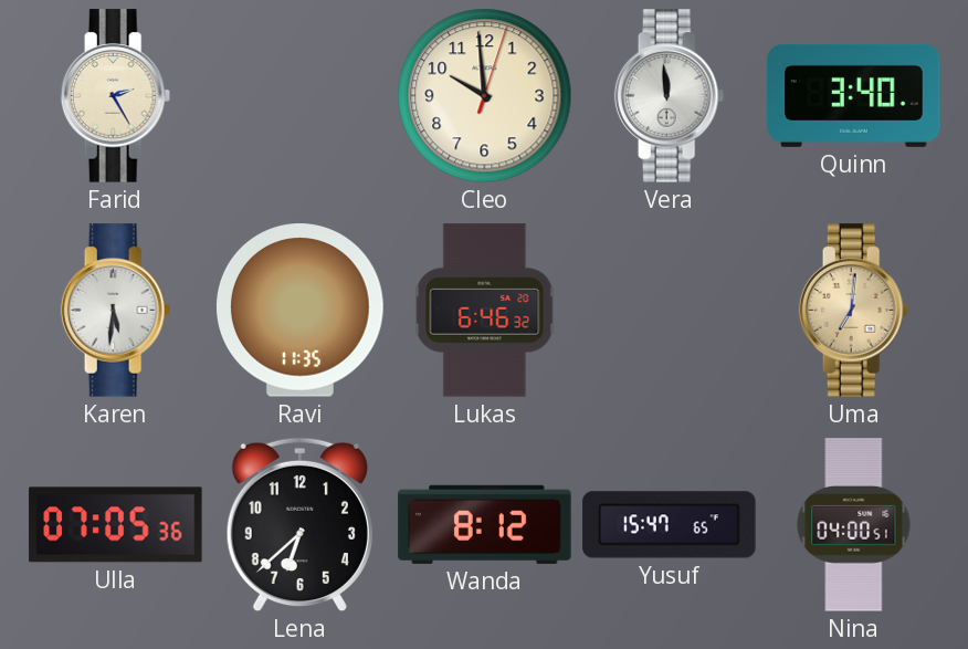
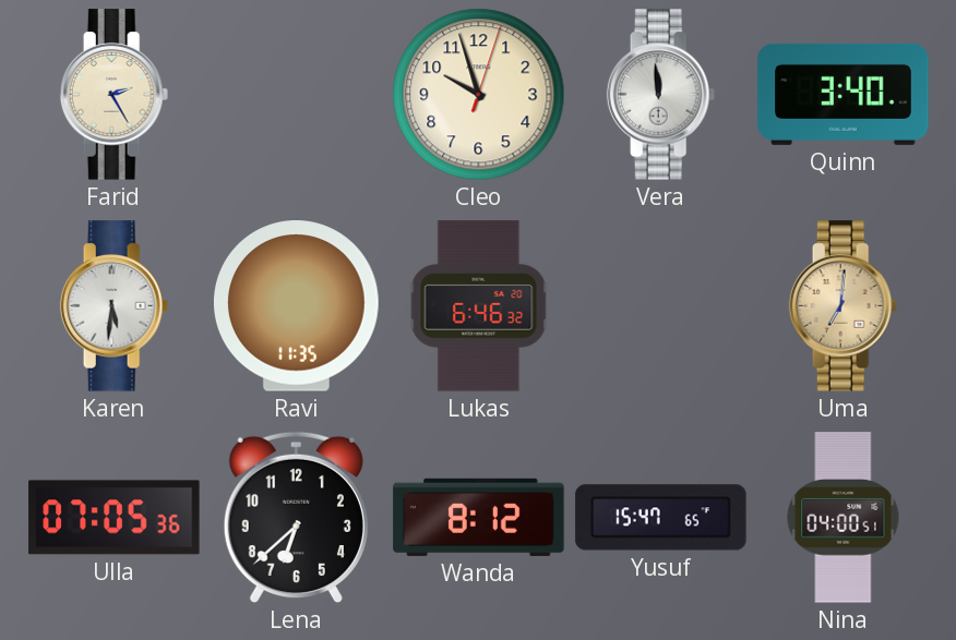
Cleo: 9:59 -> 9:57
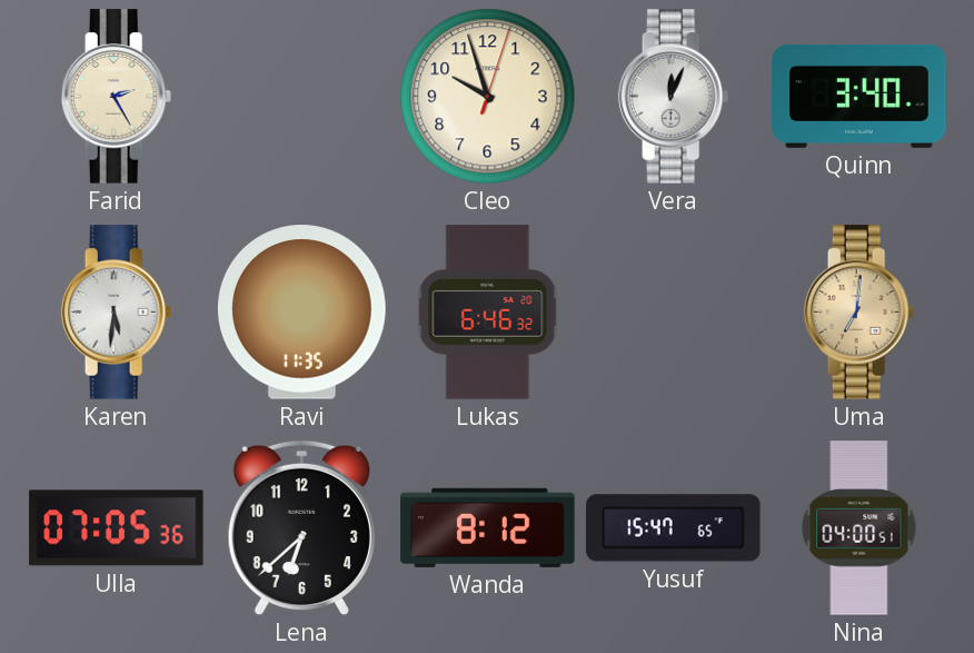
Vera: 11:59 -> 12:04
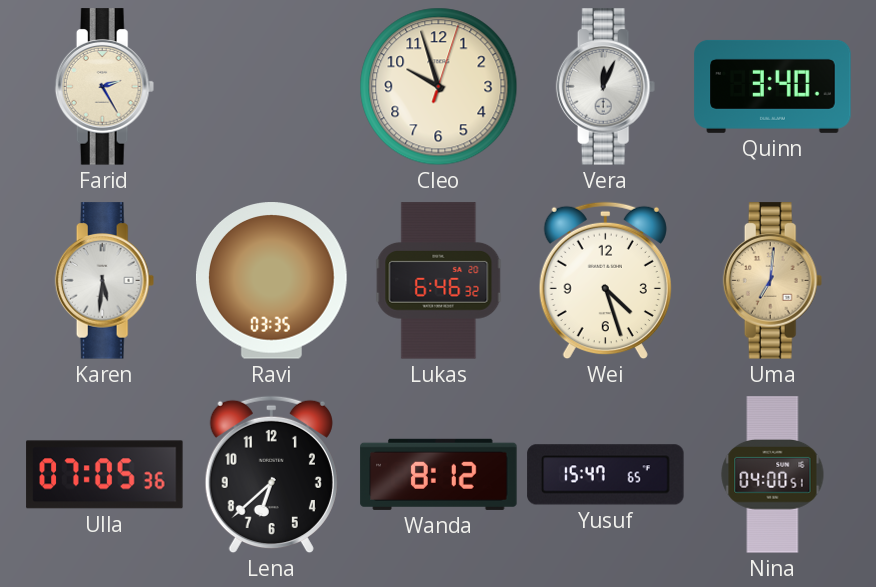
Ravi: 11:35 -> 03:35
Wei: none -> 4:27
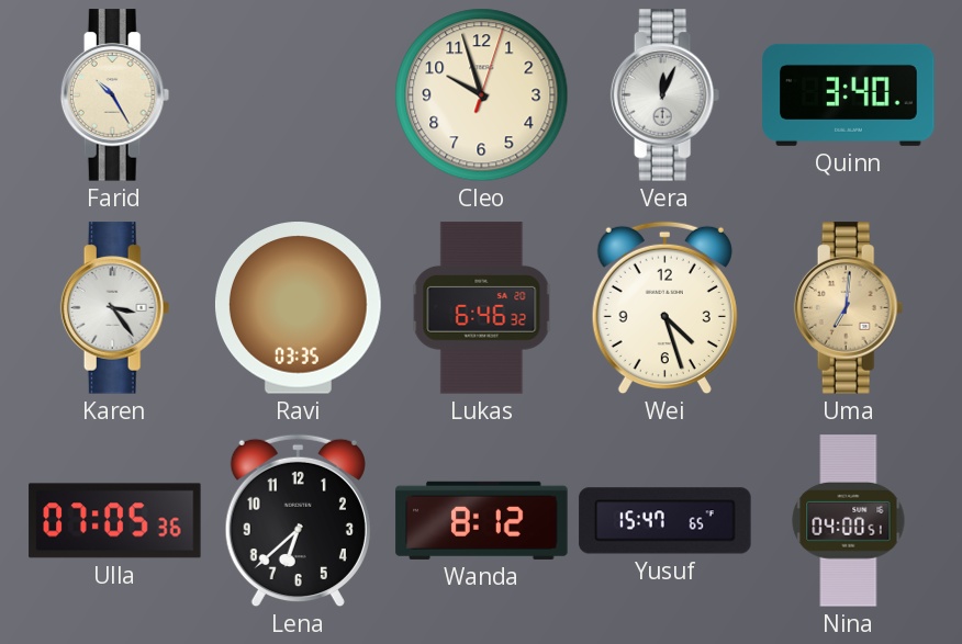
Farid: 2:25 -> 10:25
Karen: 5:31 -> 3:24
